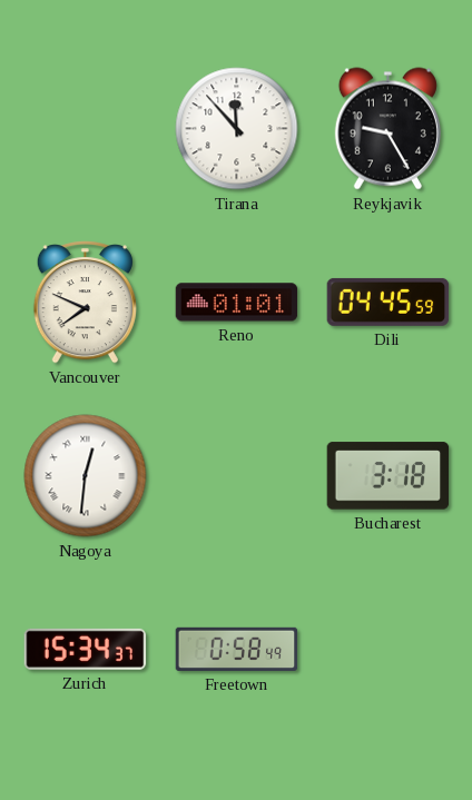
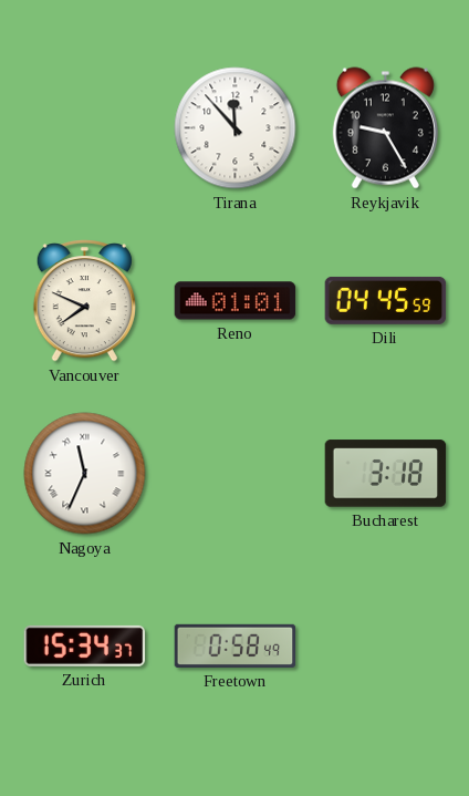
Nagoya: 12:31 -> 11:34
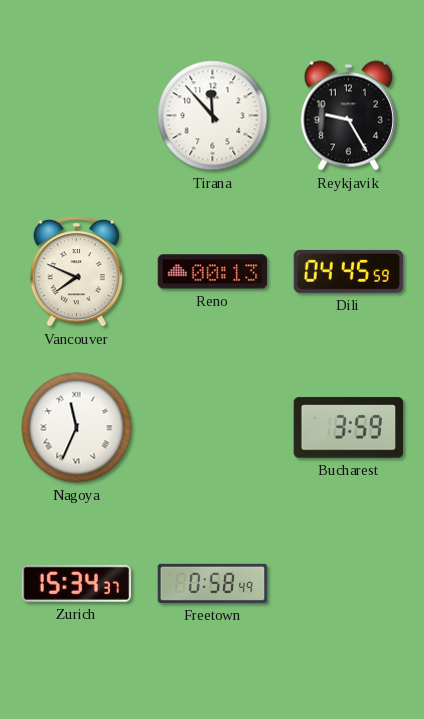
Reno: 01:01 -> 00:13
Bucharest: 3:18 -> 3:59
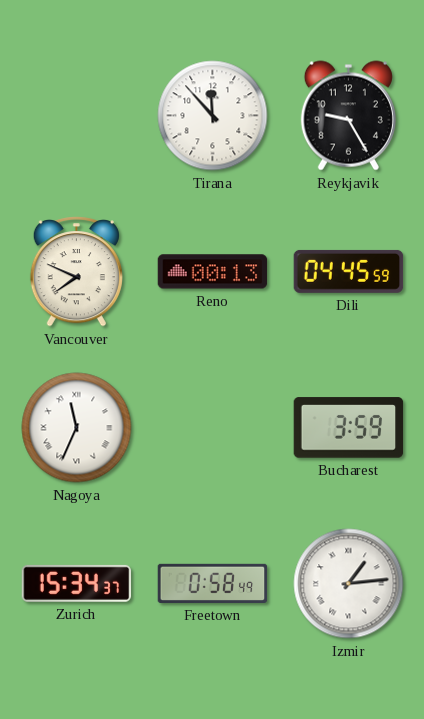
Izmir: none -> 1:14
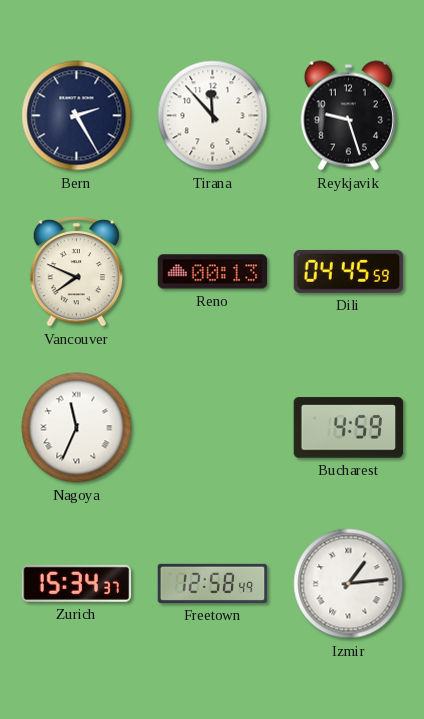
Bern: none -> 2:25
Reykjavik: 9:25 -> 9:27
Bucharest: 3:59 -> 4:59
Freetown: 0:58 -> 12:58
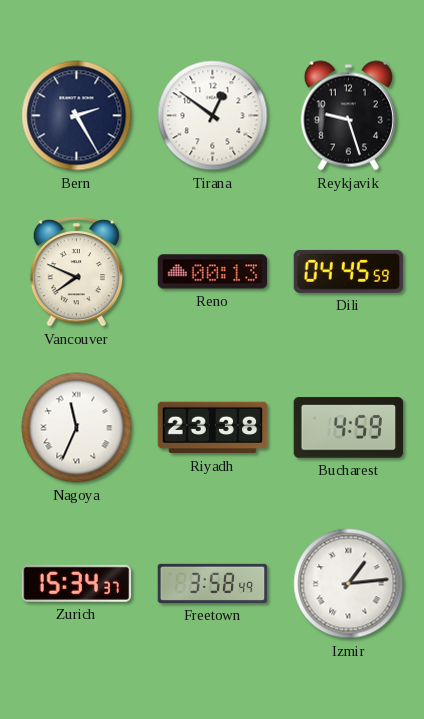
Tirana: 11:53 -> 12:51
Riyadh: none -> 23:38
Freetown: 12:58 -> 3:58
